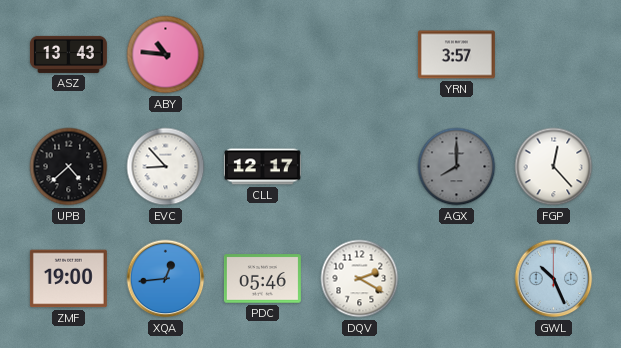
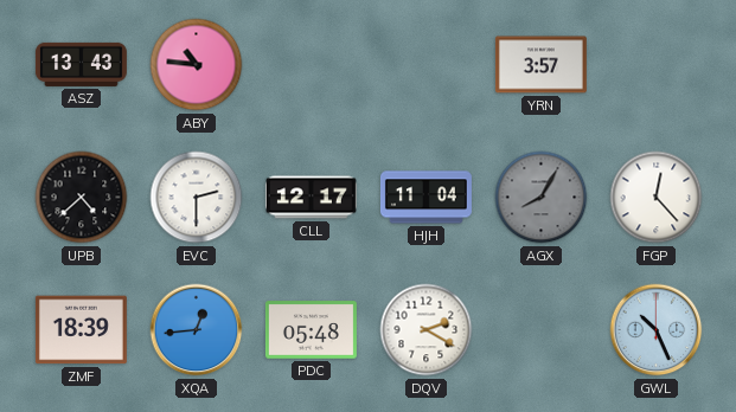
EVC: 8:53 -> 2:30
HJH: none -> 11:04
AGX: 8:00 -> 8:05
ZMF: 19:00 -> 18:39
PDC: 05:46 -> 05:48
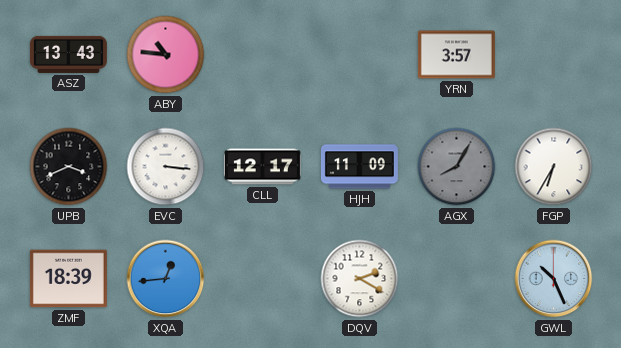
UPB: 4:38 -> 3:41
EVC: 2:30 -> 3:16
HJH: 11:04 -> 11:09
FGP: 12:23 -> 6:35
PDC: 05:48 -> none
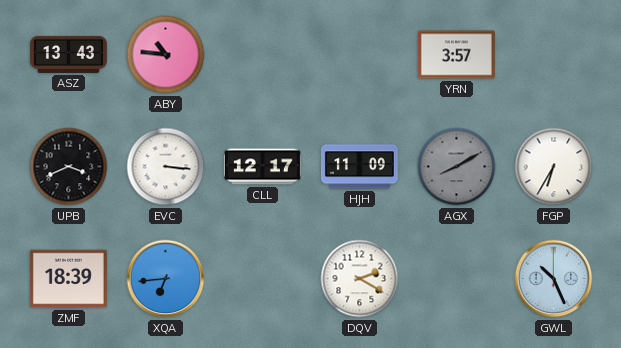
AGX: 8:05 -> 8:10
XQA: 12:44 -> 6:44
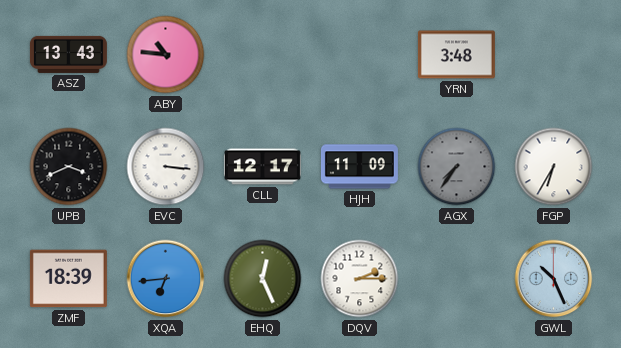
YRN: 3:57 -> 3:48
AGX: 8:10 -> 7:36
EHQ: none -> 12:26
DQV: 2:20 -> 2:15
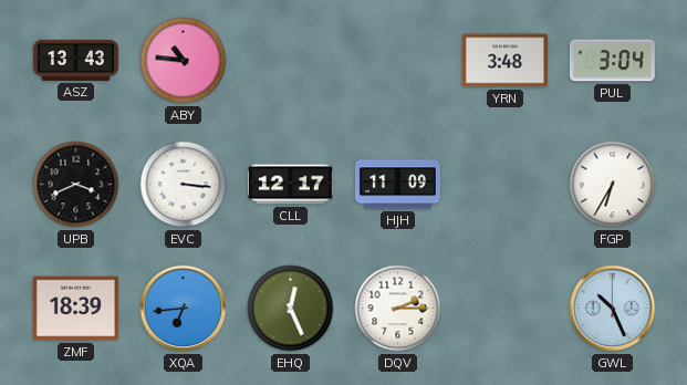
PUL: none -> 3:04
AGX: 7:36 -> none
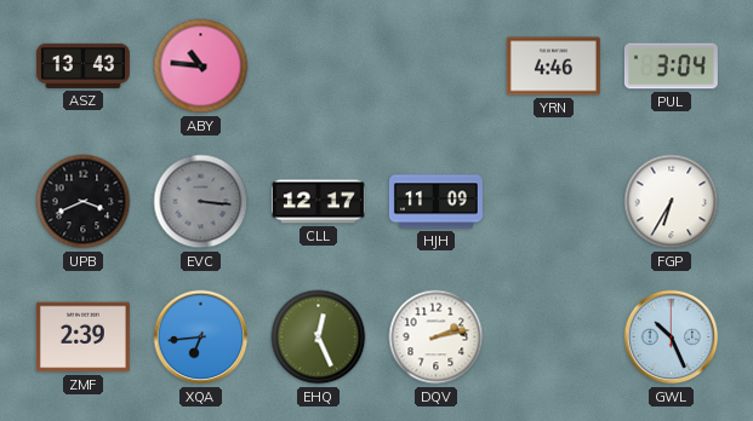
YRN: 3:48 -> 4:46
EVC dial: white -> grey
ZMF: 18:39 -> 2:39
DQV: 2:15 -> 2:13
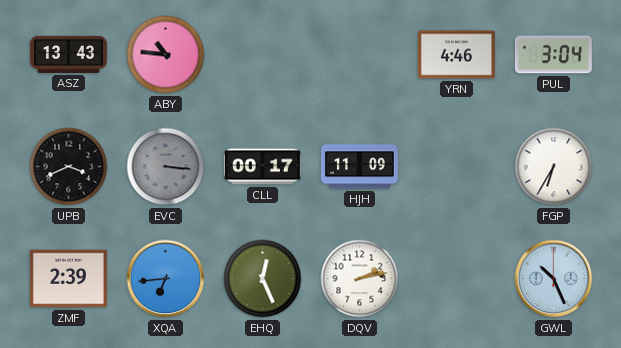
CLL: 12:17 -> 00:17
